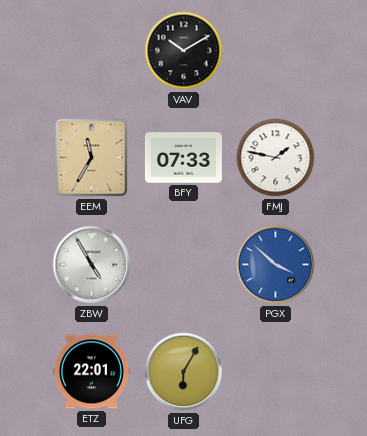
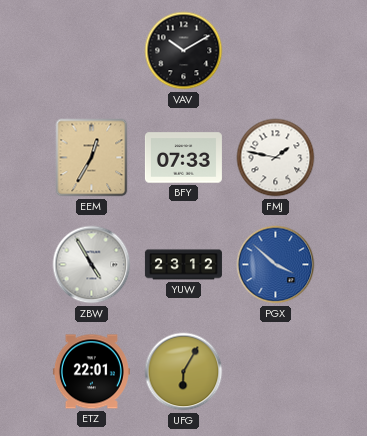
EEM: 11:35 -> 12:35
YUW: none -> 23:12
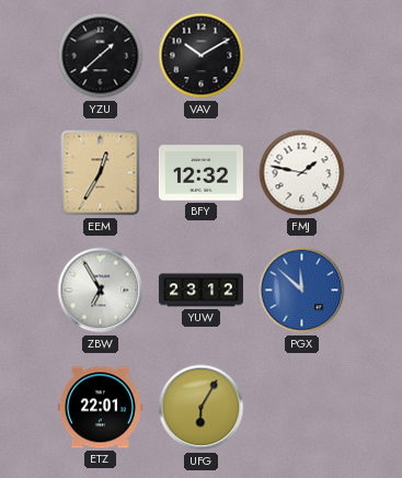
YZU: none -> 1:38
BFY: 07:33 -> 12:32
ZBW: 4:55 -> 6:55
PGX: 3:52 -> 11:52
